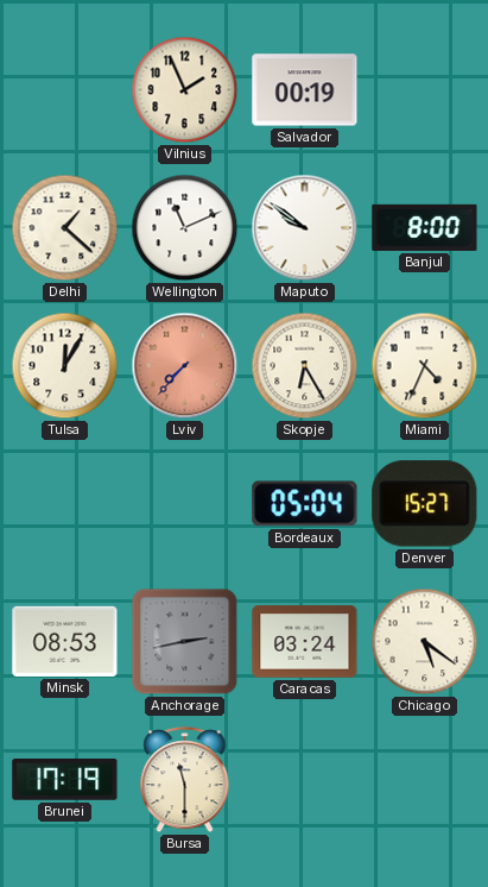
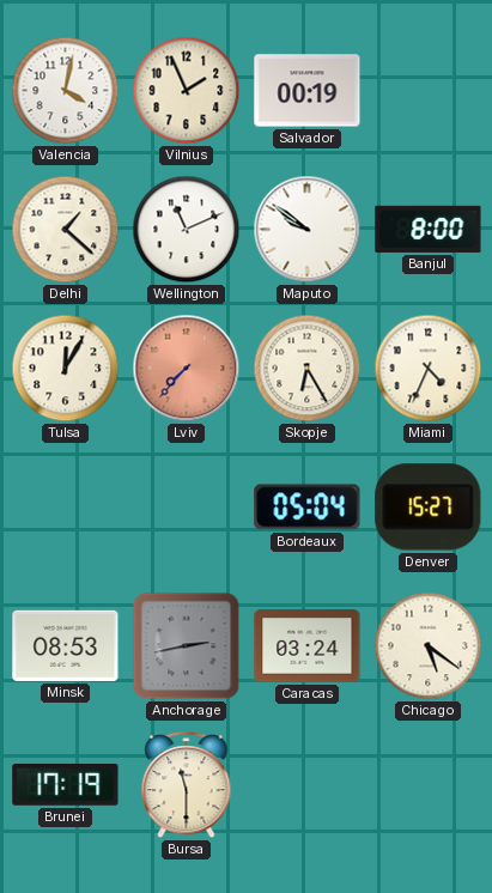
Valencia: none -> 4:02
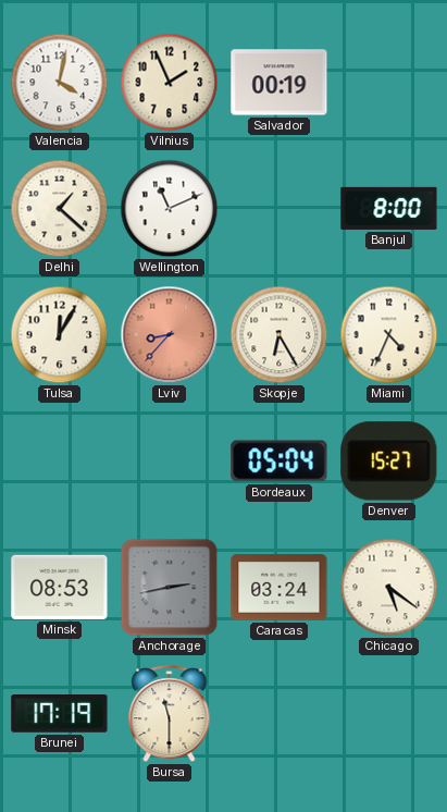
Maputo: 9:51 -> none
Lviv: 7:37 -> 8:37
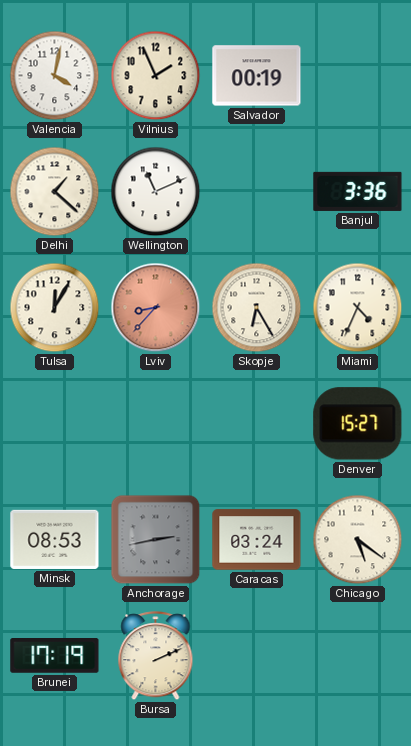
Banjul: 8:00 -> 3:36
Bordeaux: 05:04 -> none
Bursa: 11:30 -> 2:11
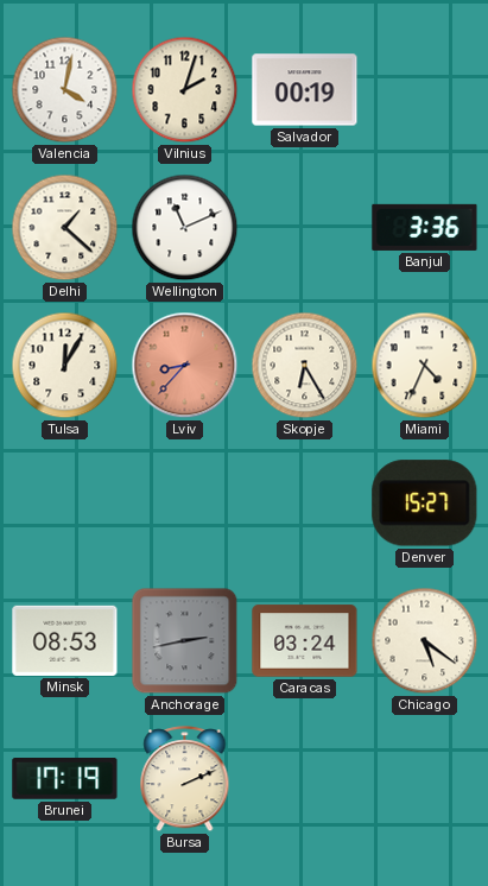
Vilnius: 1:56 -> 2:03
